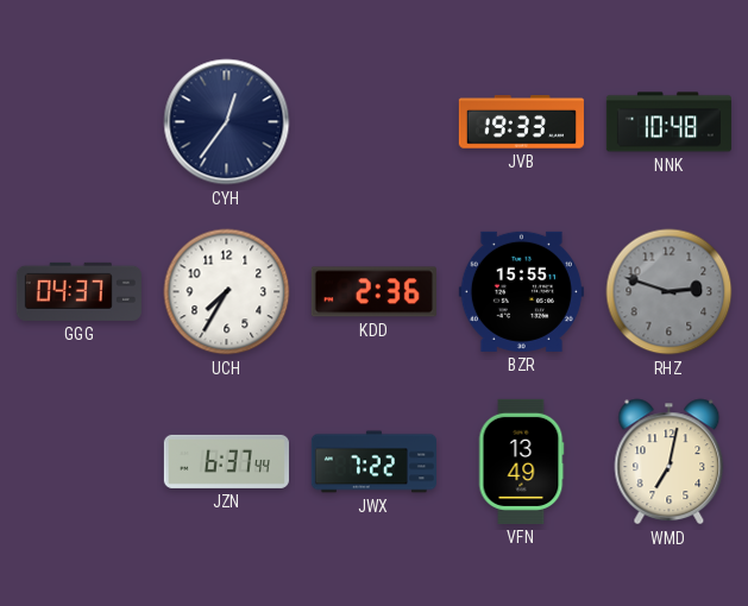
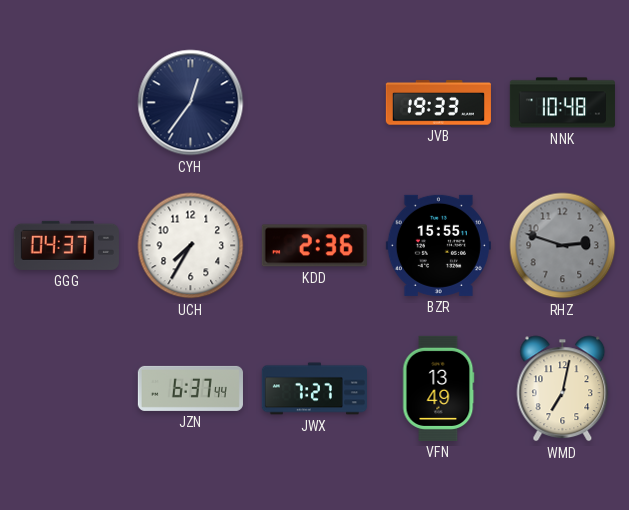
JWX: 7:22 -> 7:27
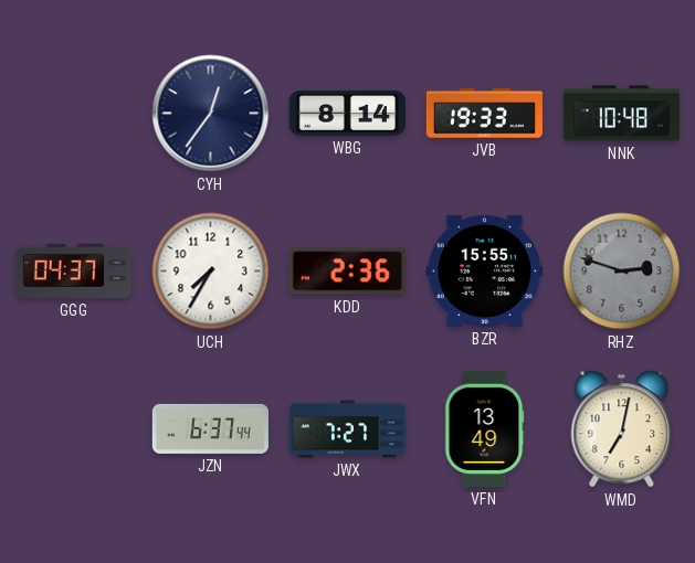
WBG: none -> 8:14
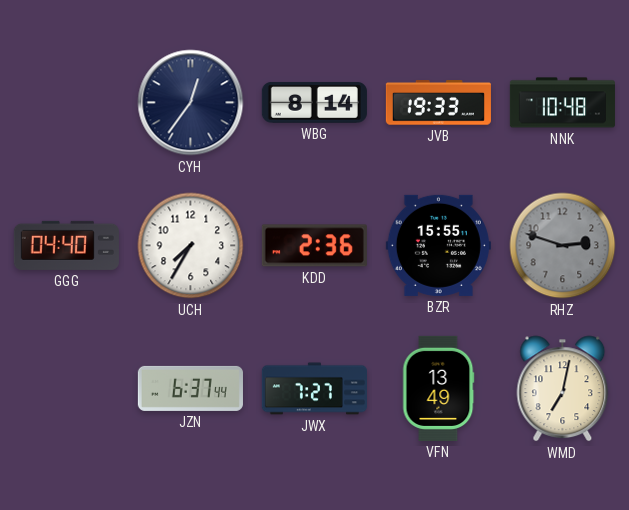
GGG: 04:37 -> 04:40
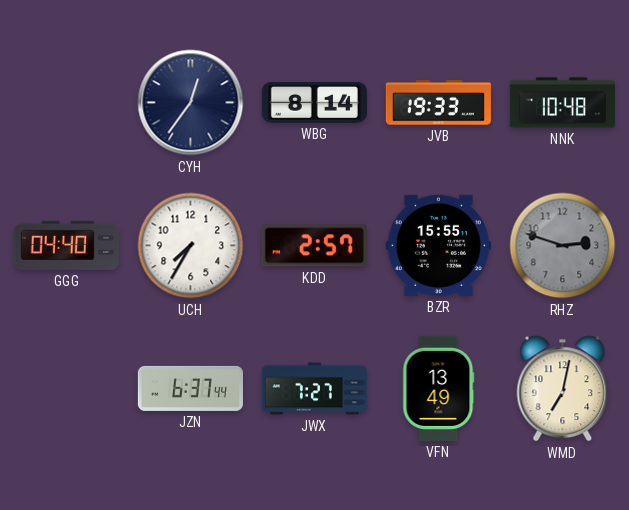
KDD: 2:36 -> 2:57
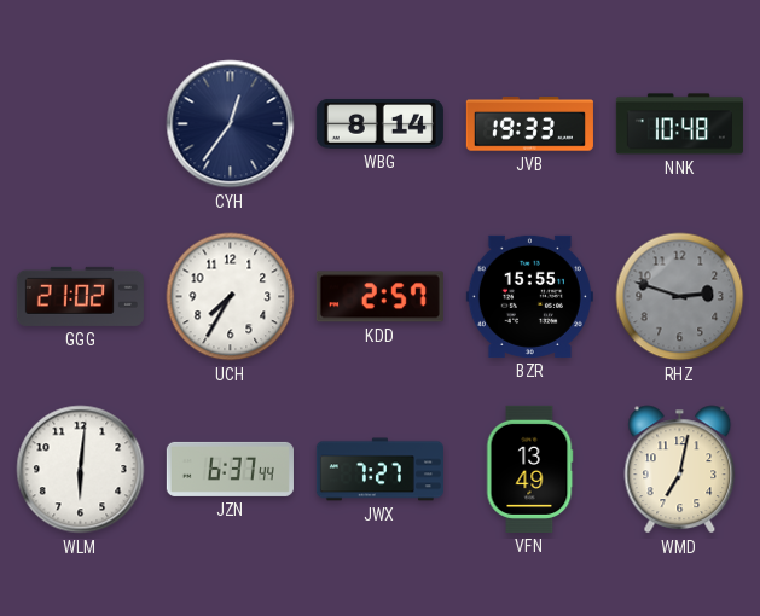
GGG: 04:40 -> 21:02
WLM: none -> 6:01
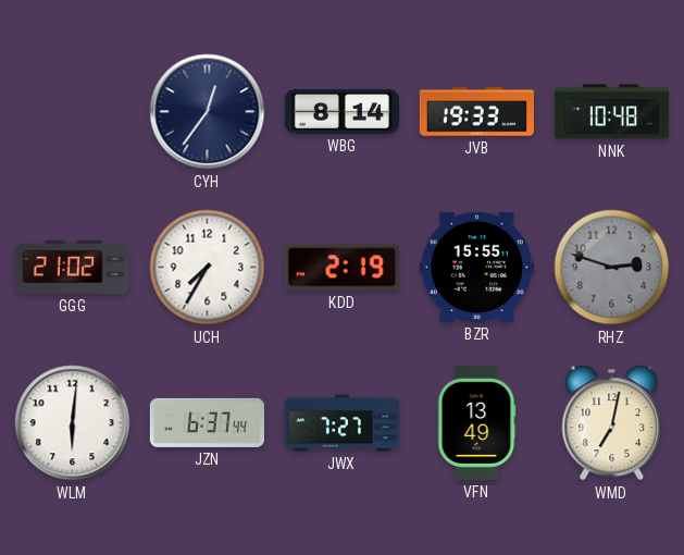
KDD: 2:57 -> 2:19
